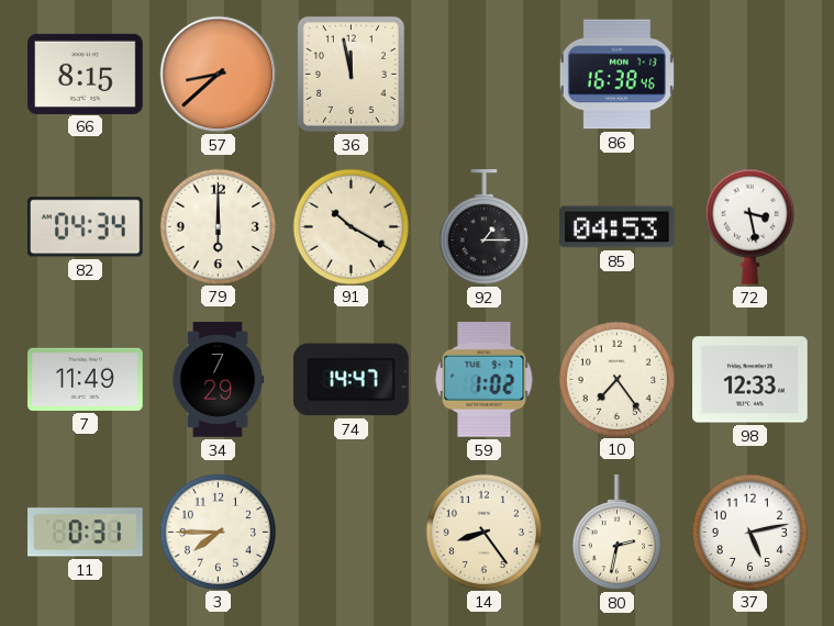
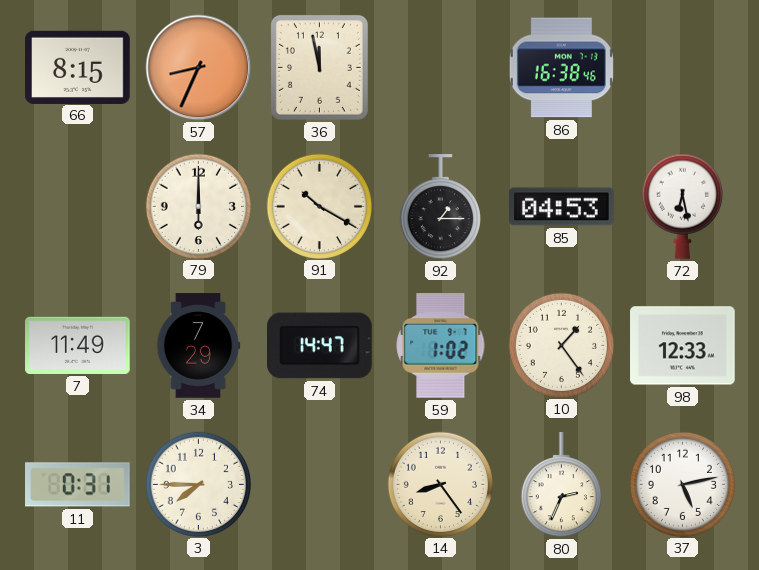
57: 8:38 -> 8:34
82: 04:34 -> none
72: 3:28 -> 6:28
10: 7:24 -> 1:24
80: 2:32 -> 2:34
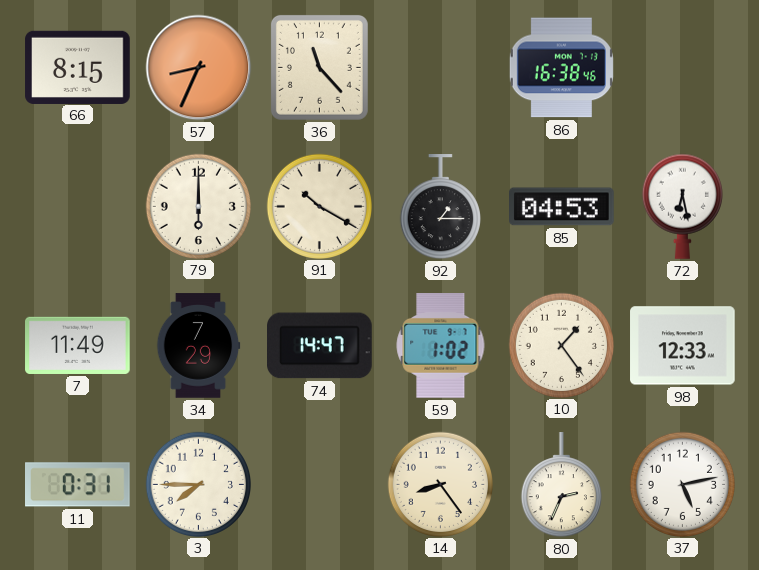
36: 11:58 -> 11:23
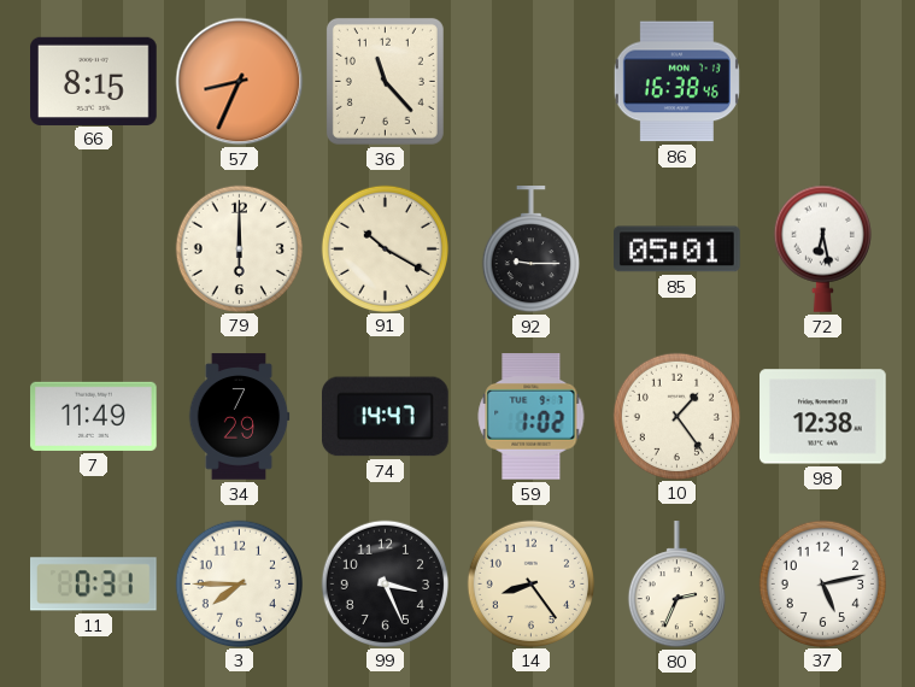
92: 1:15 -> 9:15
85: 04:53 -> 05:01
98: 12:33 -> 12:38
99: none -> 3:26
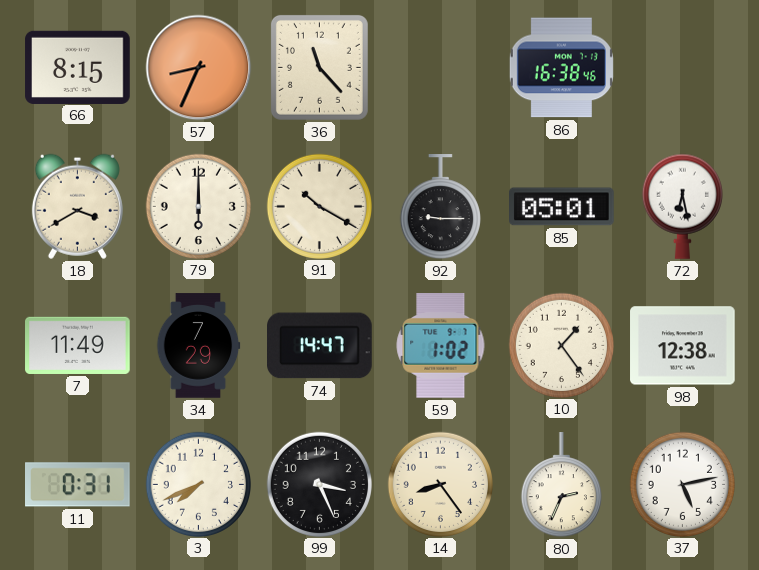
18: none -> 3:40
3: 7:45 -> 7:41
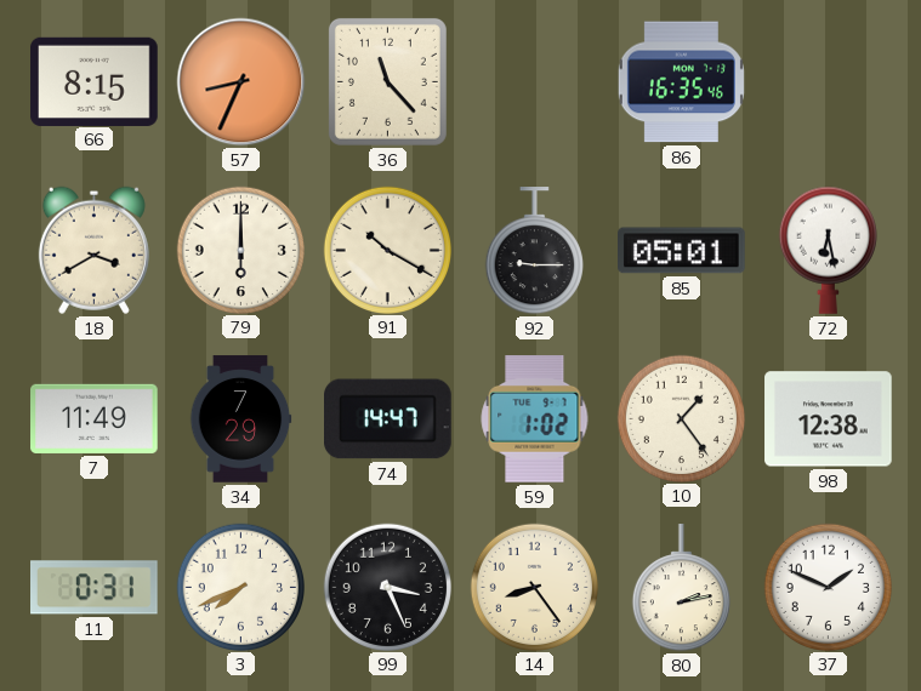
86: 16:38 -> 16:35
80: 2:34 -> 2:13
37: 5:13 -> 1:49
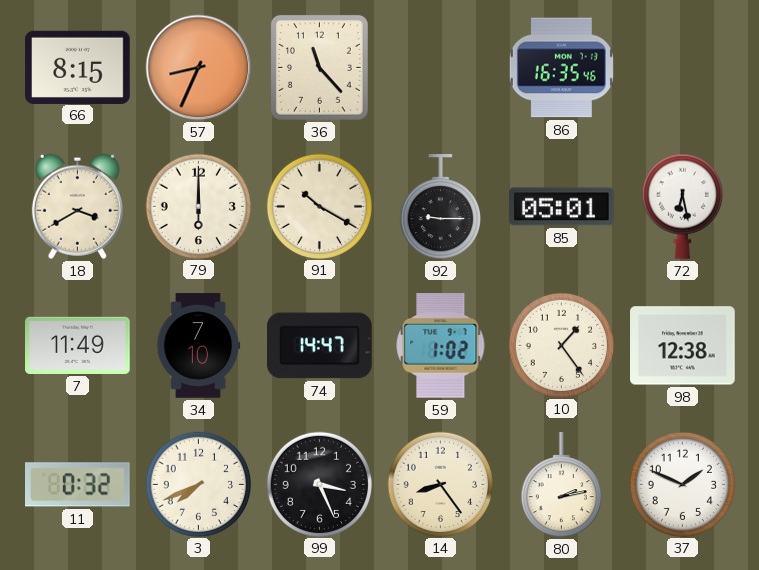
34: 7:29 -> 7:10
11: 0:31 -> 0:32
